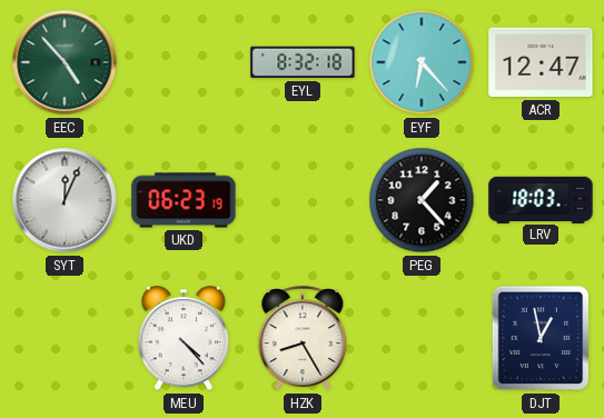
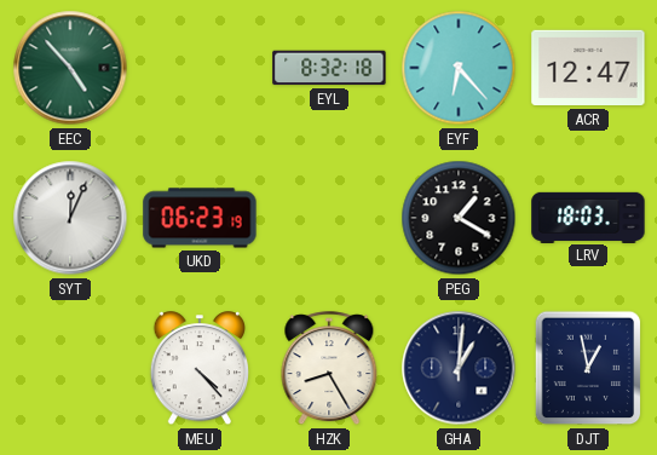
PEG: 1:23 -> 1:20
GHA: none -> 1:01
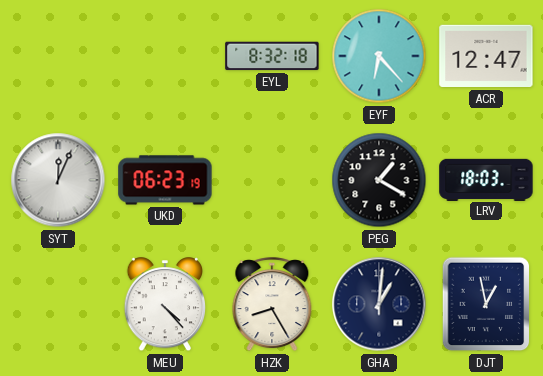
EEC: 4:53 -> none
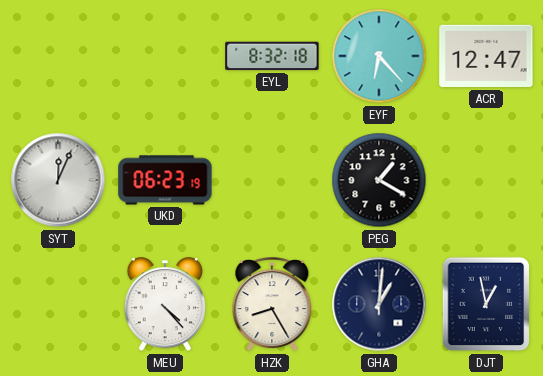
LRV: 18:03 -> none
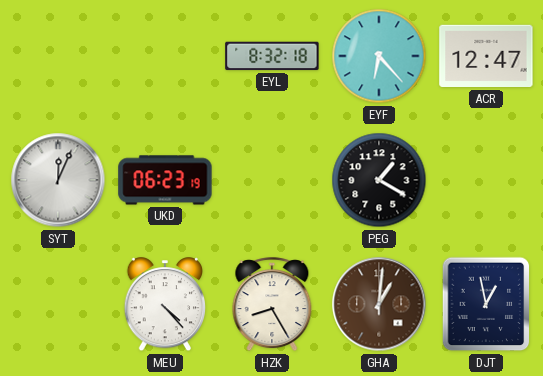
GHA dial: navy -> brown
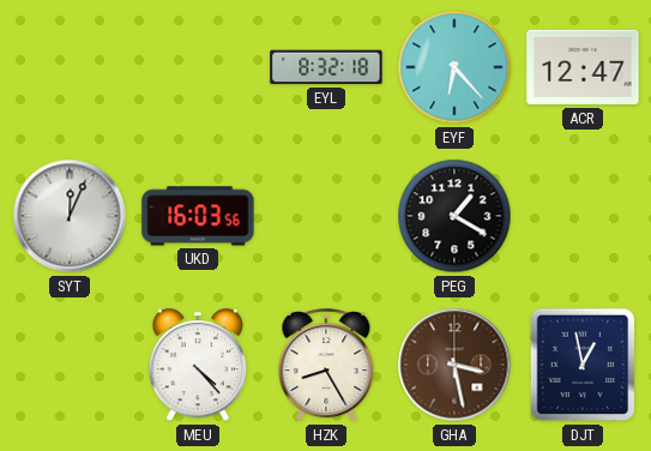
UKD: 06:23 -> 16:03
GHA: 1:01 -> 3:28
